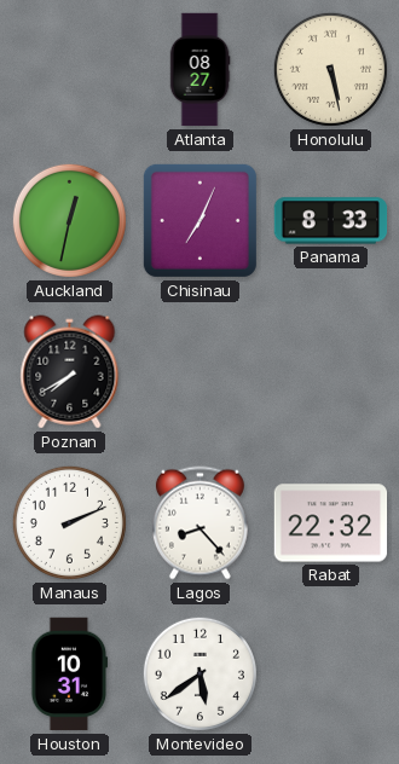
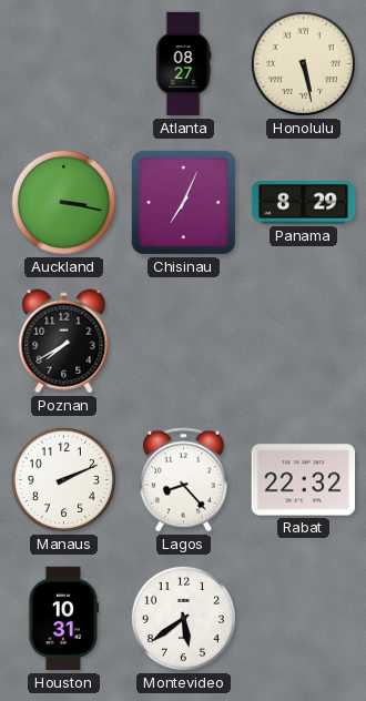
Auckland: 12:32 -> 3:17
Panama: 8:33 -> 8:29
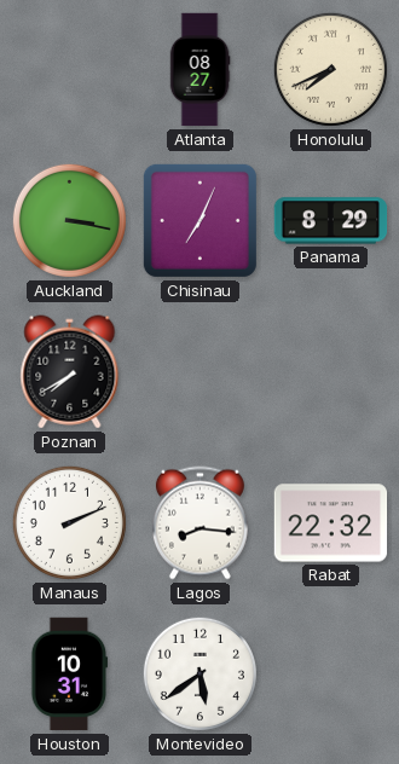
Honolulu: 5:28 -> 7:41
Lagos: 8:23 -> 8:16
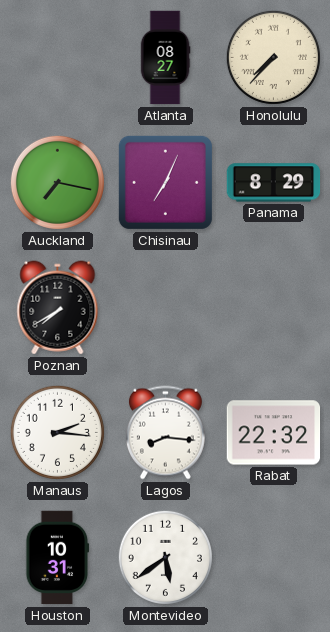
Honolulu: 7:41 -> 7:37
Auckland: 3:17 -> 7:17
Manaus: 2:11 -> 2:16
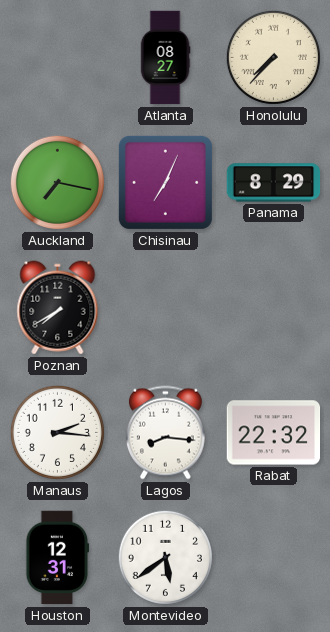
Houston: 10:31 -> 12:31
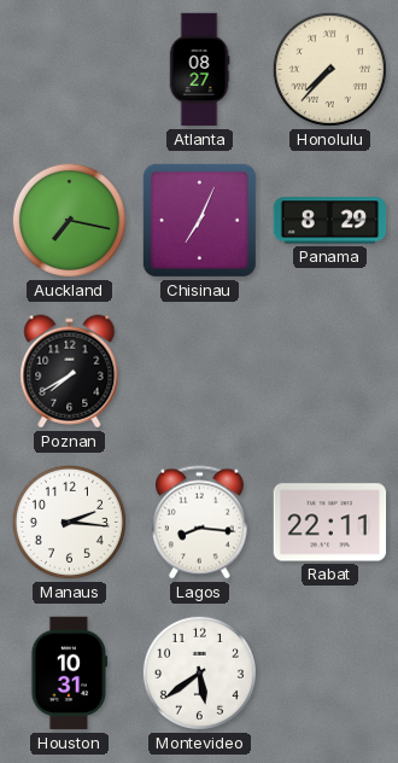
Rabat: 22:32 -> 22:11
Houston: 12:31 -> 10:31
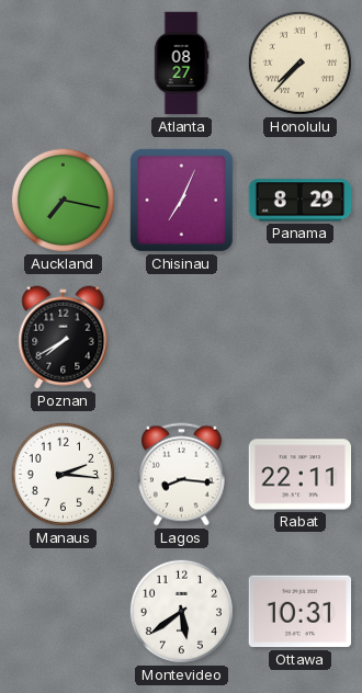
Houston: 10:31 -> none
Ottawa: none -> 10:31
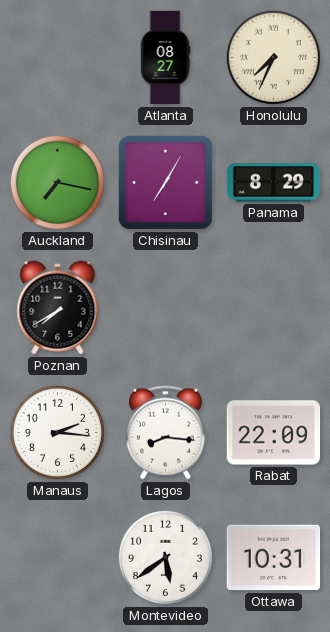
Honolulu: 7:37 -> 7:34
Chisinau: 7:04 -> 7:05
Rabat: 22:11 -> 22:09
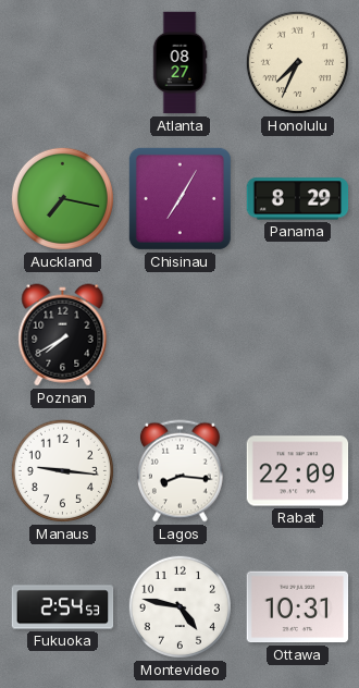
Manaus: 2:16 -> 9:16
Fukuoka: none -> 2:54
Montevideo: 5:39 -> 4:47
